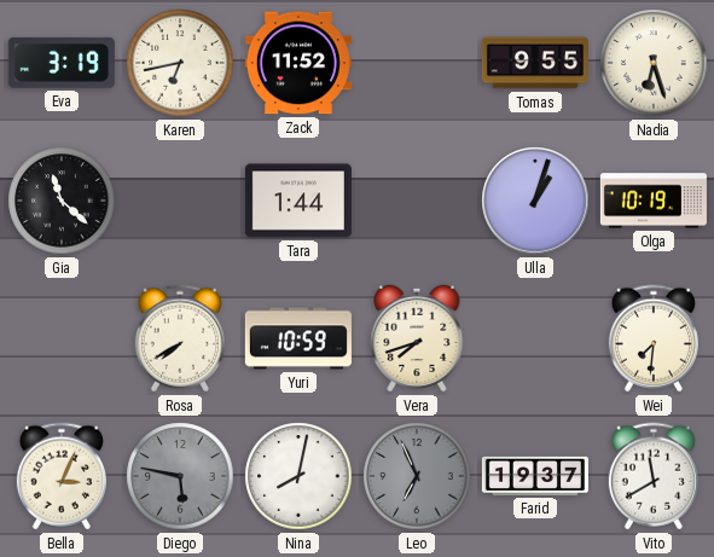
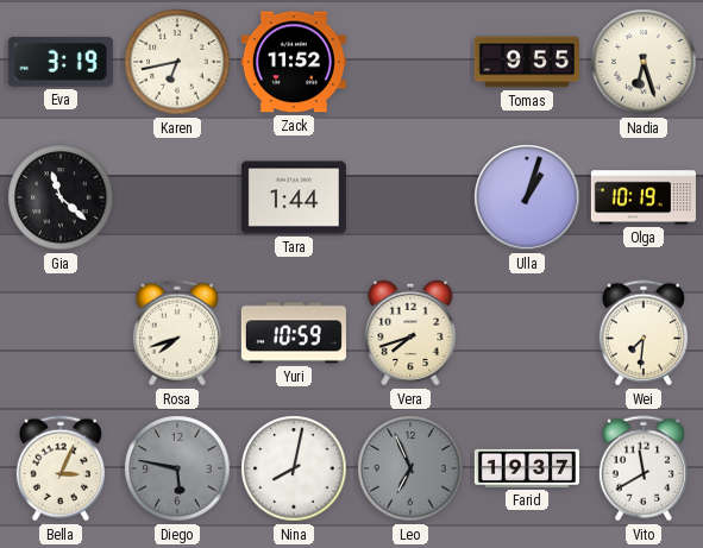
Rosa: 7:40 -> 7:42
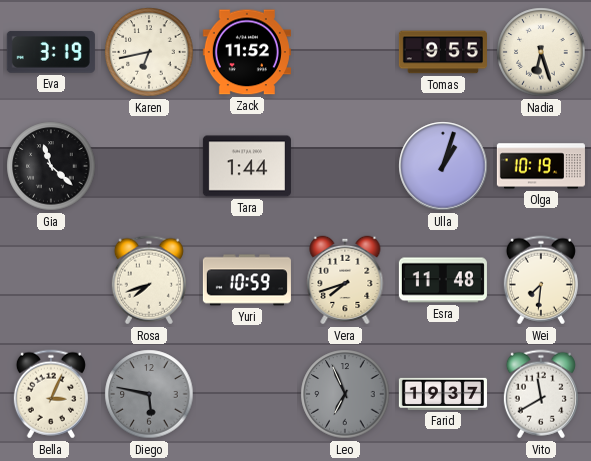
Esra: none -> 11:48
Nina: 8:02 -> none
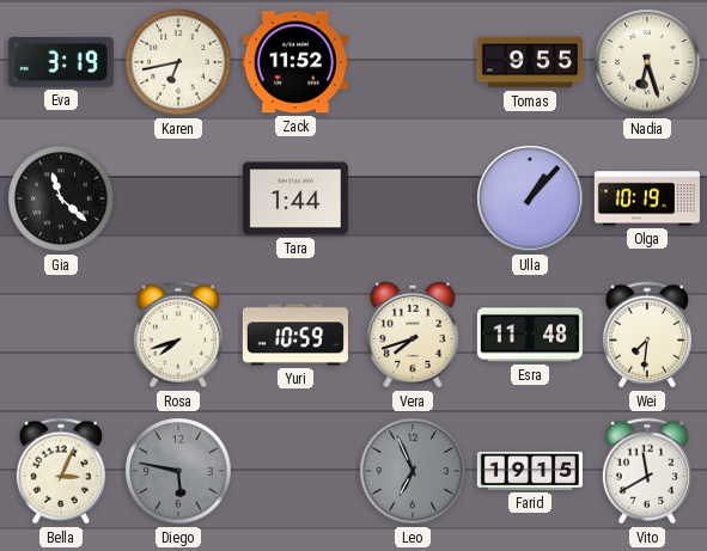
Ulla: 1:03 -> 1:07
Farid: 19:37 -> 19:15
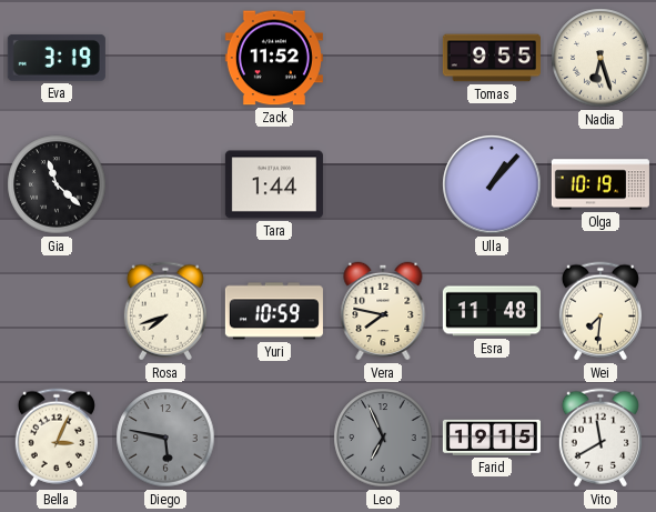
Karen: 6:43 -> none
Vera: 7:42 -> 7:47
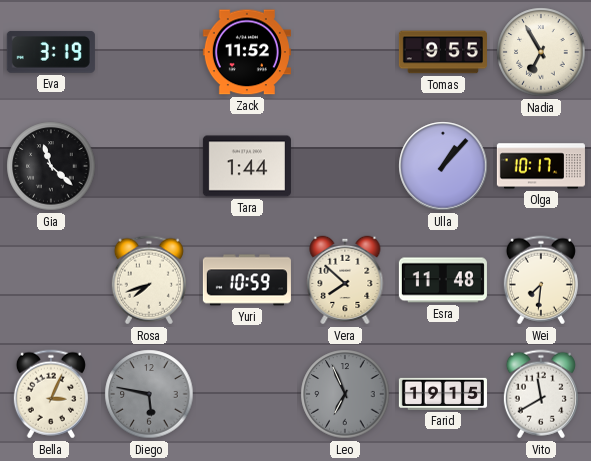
Nadia: 6:27 -> 6:55
Olga: 10:19 -> 10:17
Vera: 7:47 -> 7:52
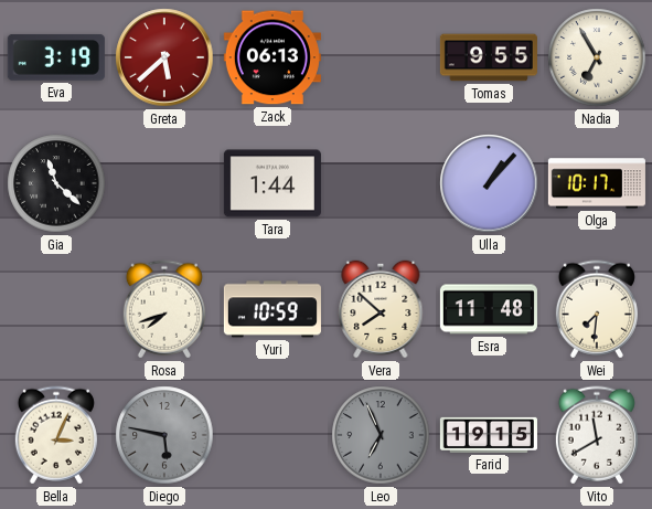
Greta: none -> 5:38
Zack: 11:52 -> 06:13
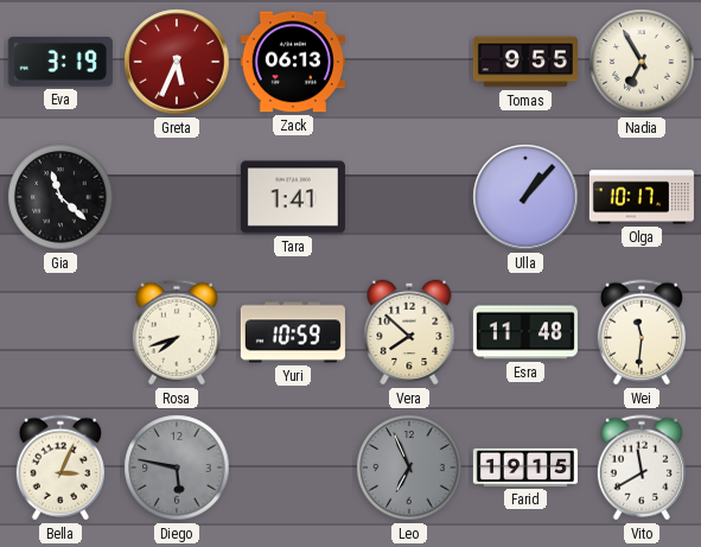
Greta: 5:38 -> 5:34
Tara: 1:44 -> 1:41
Wei: 7:31 -> 11:31
